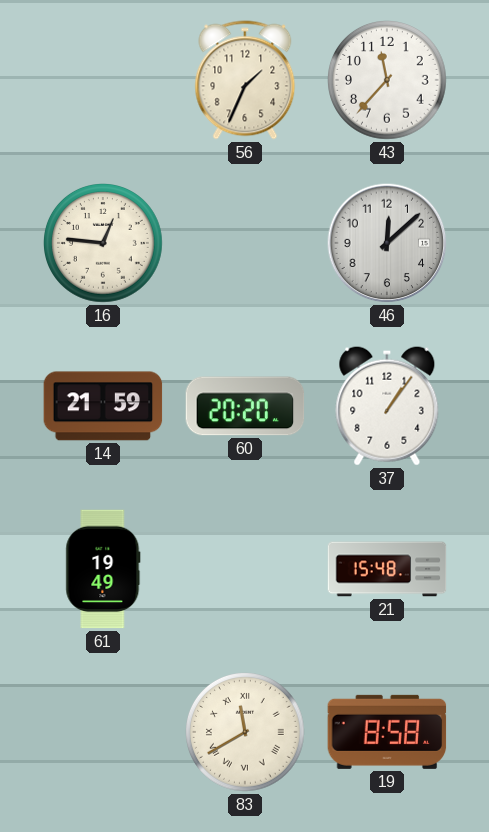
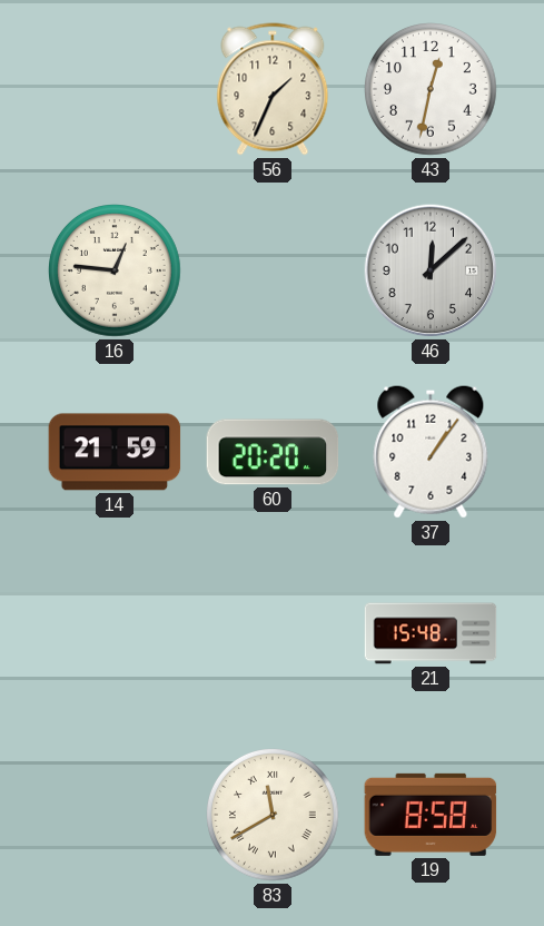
43: 11:37 -> 12:32
61: 19:49 -> none
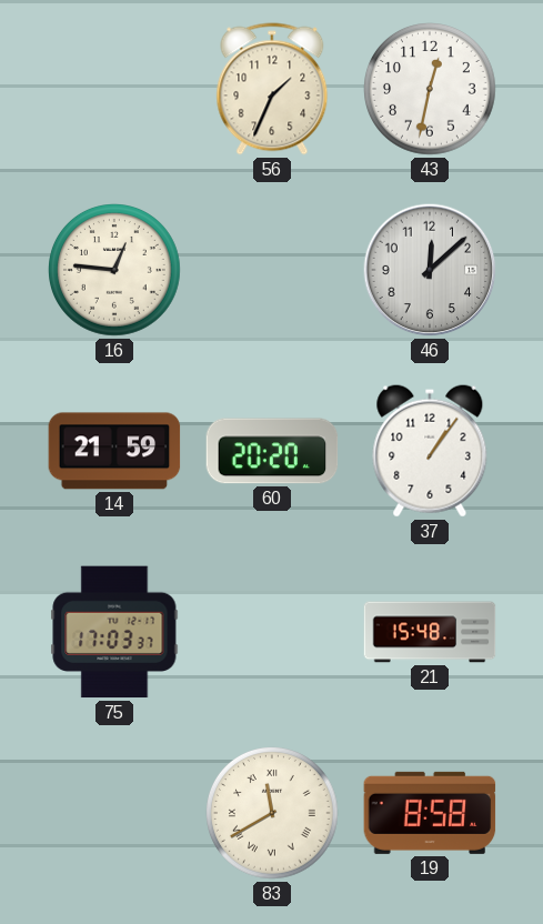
75: none -> 17:03
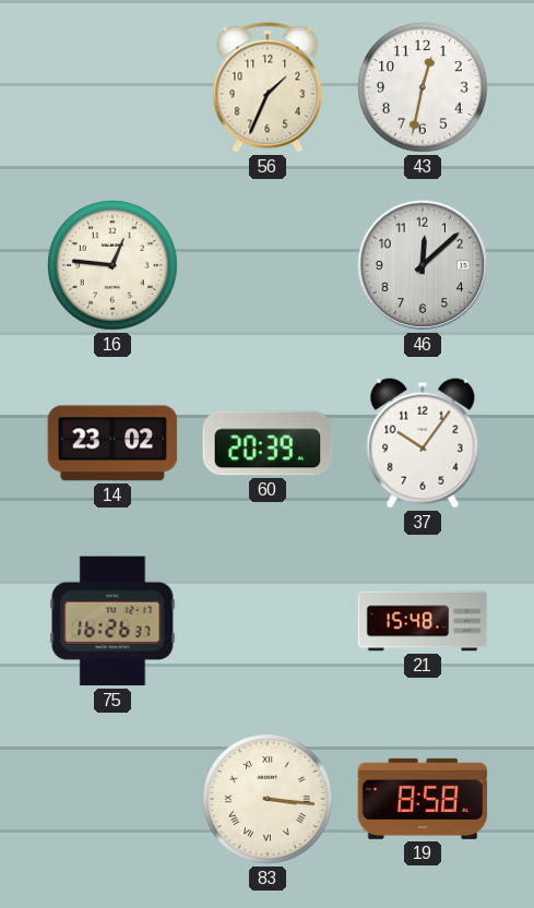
14: 21:59 -> 23:02
60: 20:20 -> 20:39
37: 1:06 -> 10:06
75: 17:03 -> 16:26
83: 11:40 -> 3:16
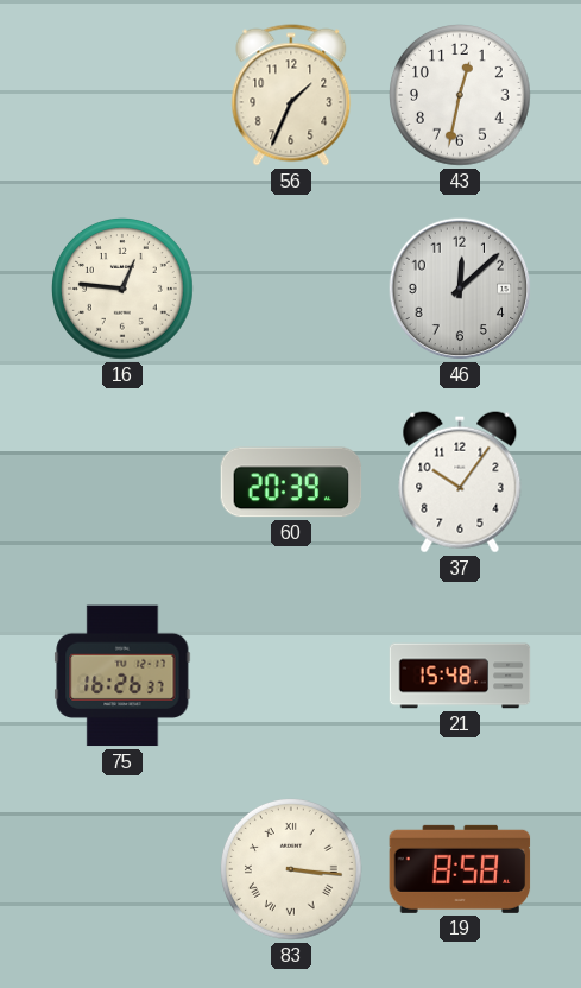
14: 23:02 -> none
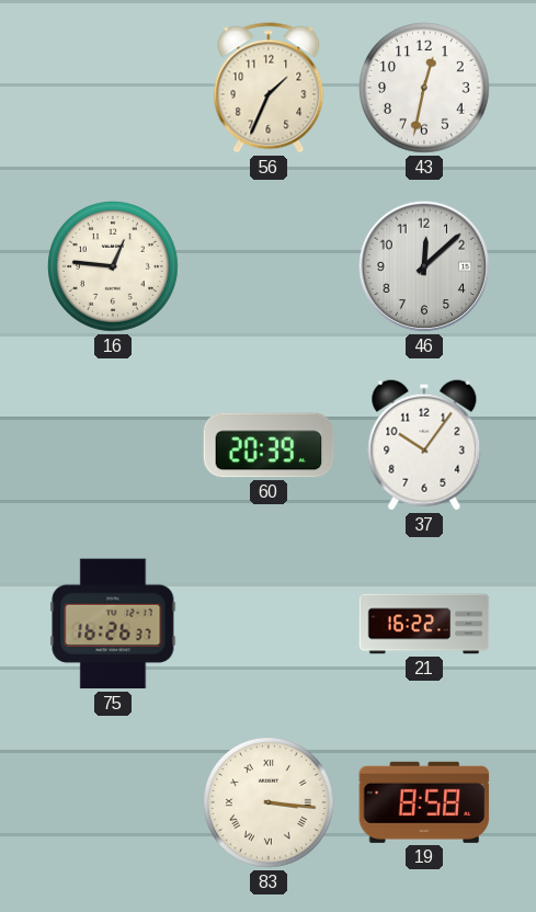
21: 15:48 -> 16:22
